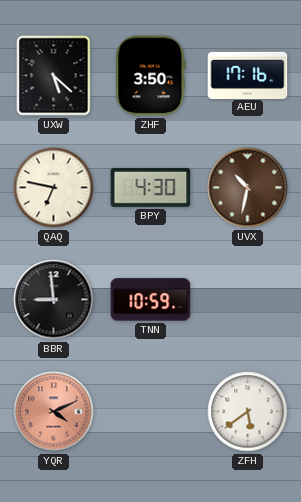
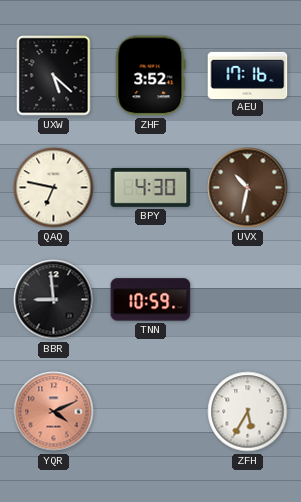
ZHF: 3:50 -> 3:52
ZFH: 5:39 -> 5:35
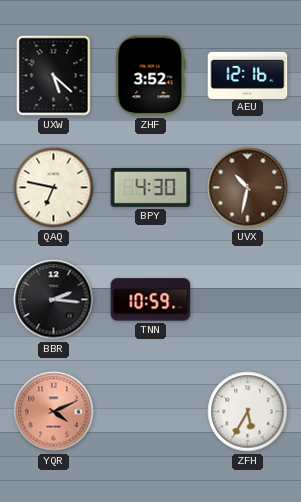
AEU: 17:16 -> 12:16
BBR: 8:59 -> 2:16
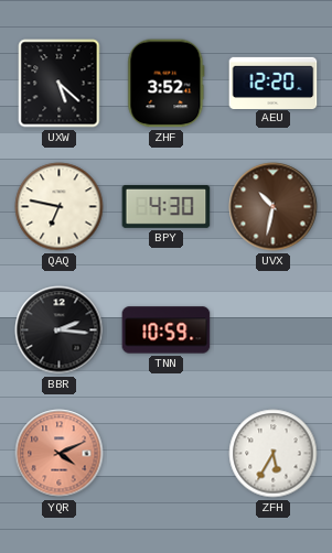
AEU: 12:16 -> 12:20
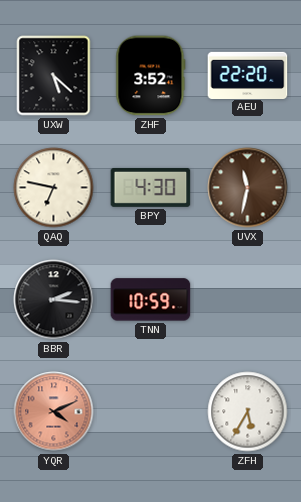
AEU: 12:20 -> 22:20
UVX: 10:32 -> 11:32
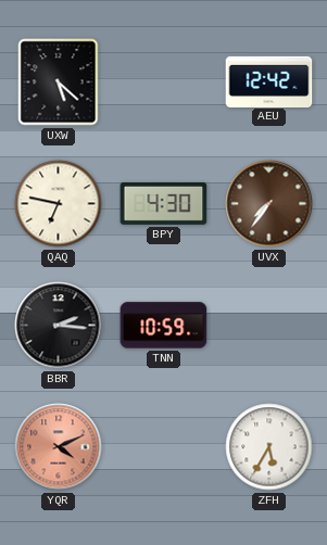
ZHF: 3:52 -> none
AEU: 22:20 -> 12:42
UVX: 11:32 -> 7:36
